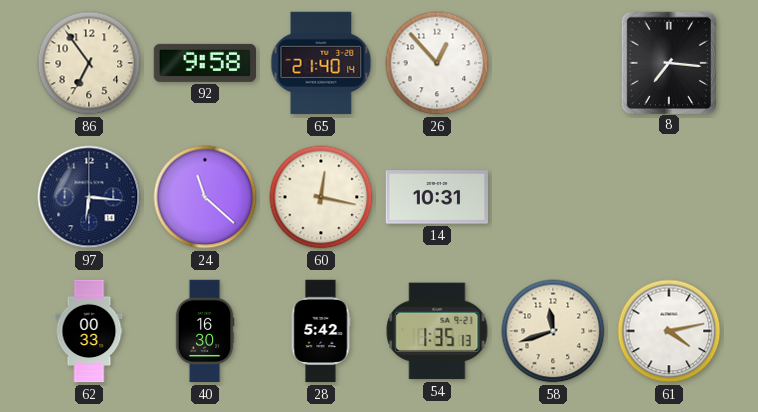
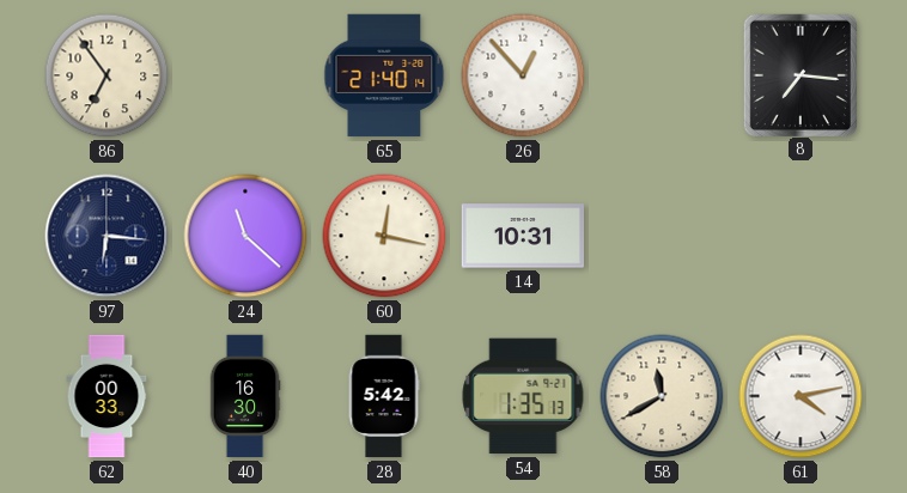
92: 9:58 -> none
58: 11:42 -> 11:40
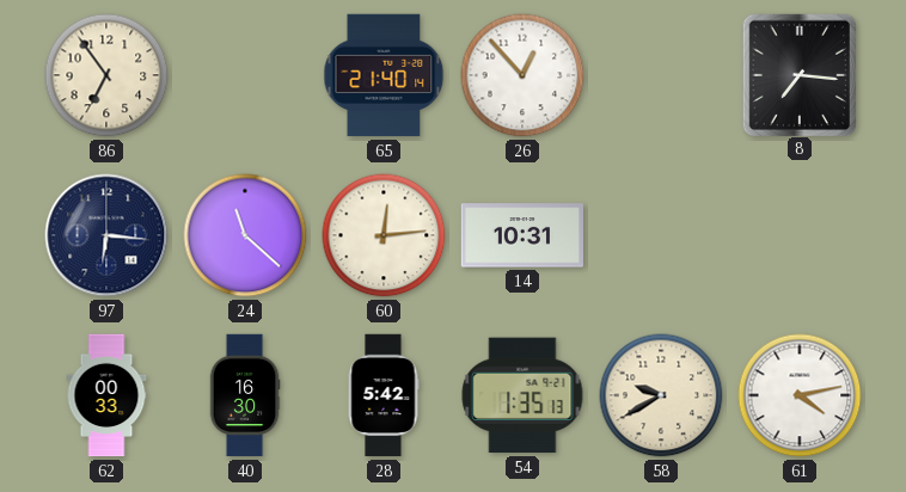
60: 12:17 -> 12:14
58: 11:40 -> 9:40
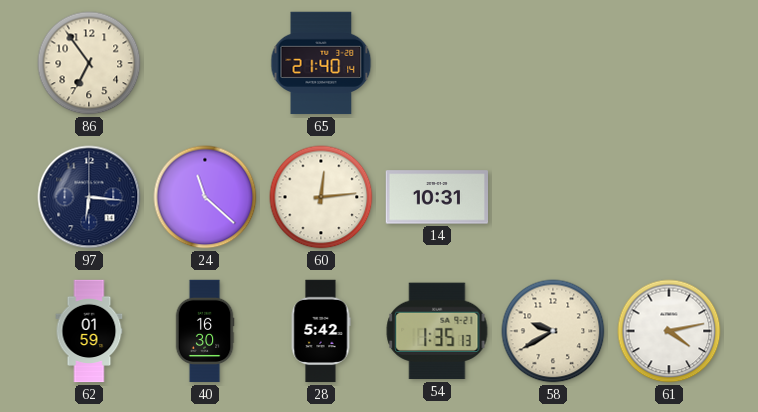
26: 12:53 -> none
8: 7:16 -> none
62: 00:33 -> 01:59
